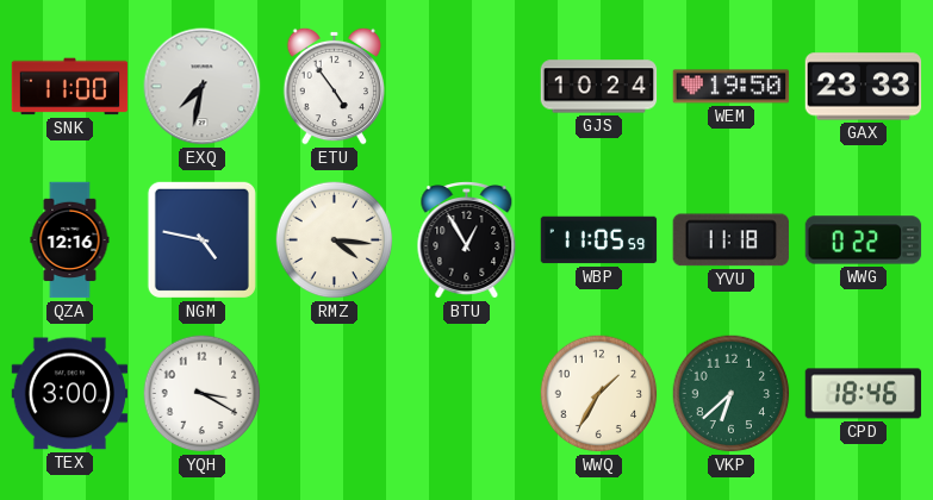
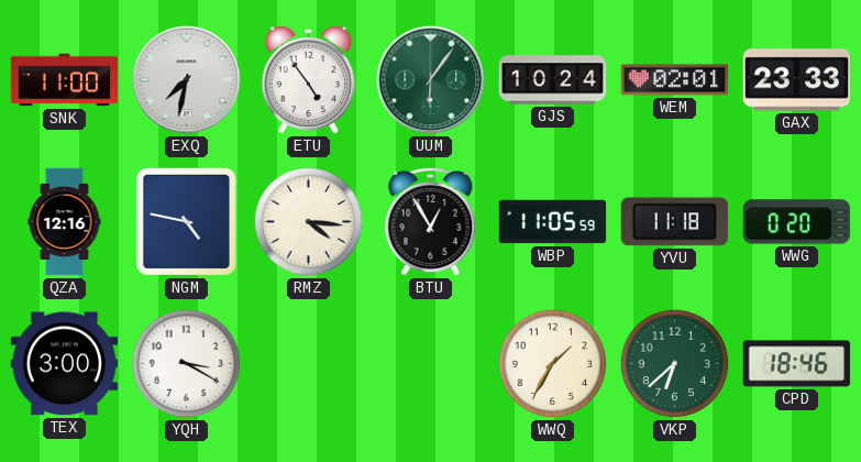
UUM: none -> 6:06
WEM: 19:50 -> 02:01
WWG: 0:22 -> 0:20
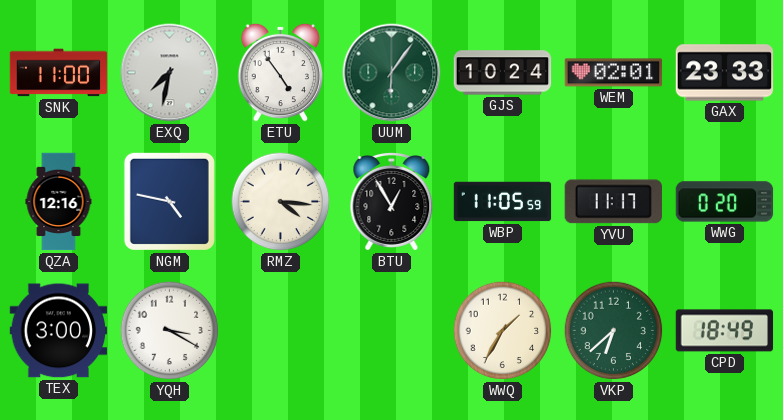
YVU: 11:18 -> 11:17
CPD: 18:46 -> 18:49
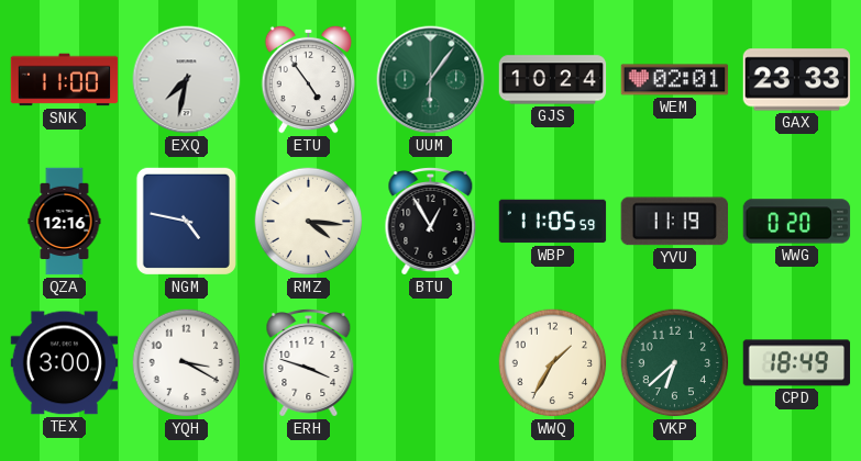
YVU: 11:17 -> 11:19
ERH: none -> 3:48
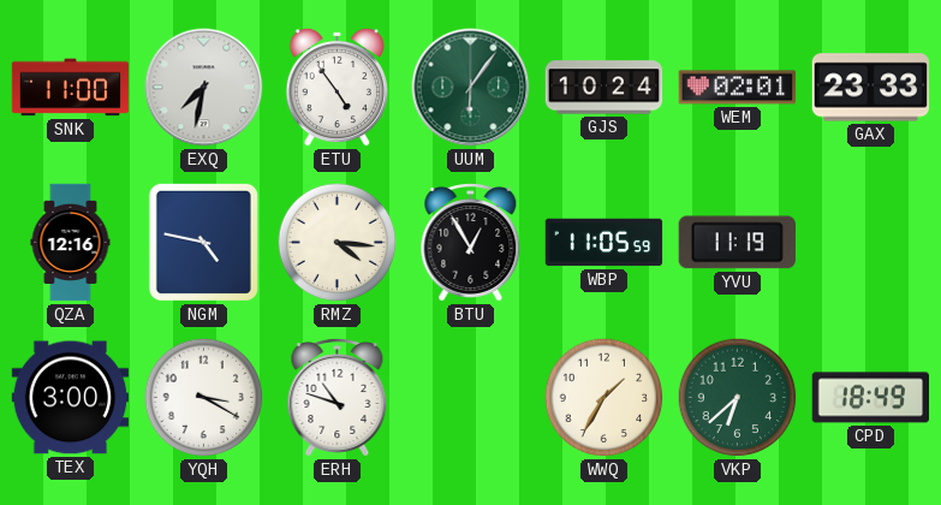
WWG: 0:20 -> none
ERH: 3:48 -> 10:48
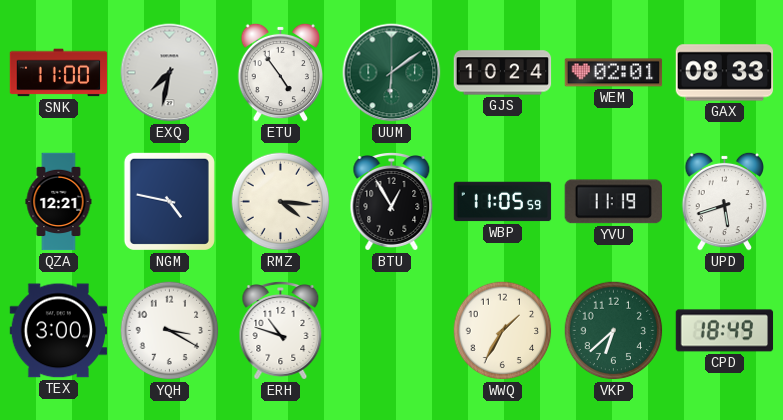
UUM: 6:06 -> 6:09
GAX: 23:33 -> 08:33
QZA: 12:16 -> 12:21
UPD: none -> 5:42
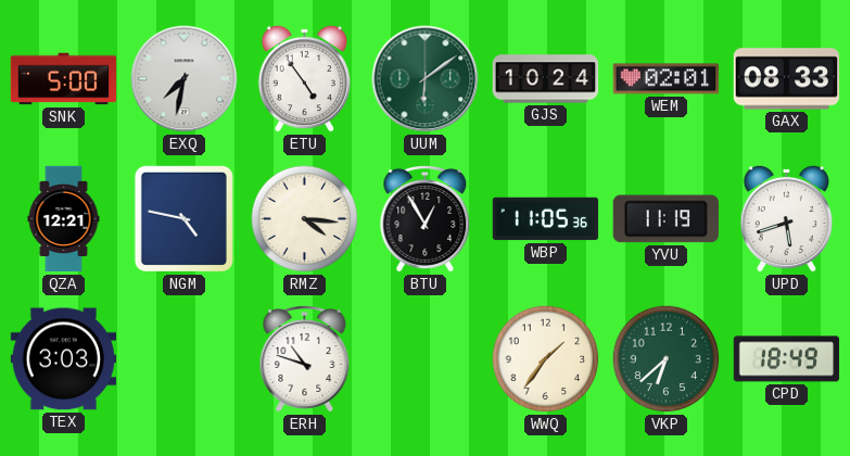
SNK: 11:00 -> 5:00
WBP: 11:05:59 -> 11:05:36
TEX: 3:00 -> 3:03
YQH: 3:20 -> none
WWQ: 1:35 -> 1:36
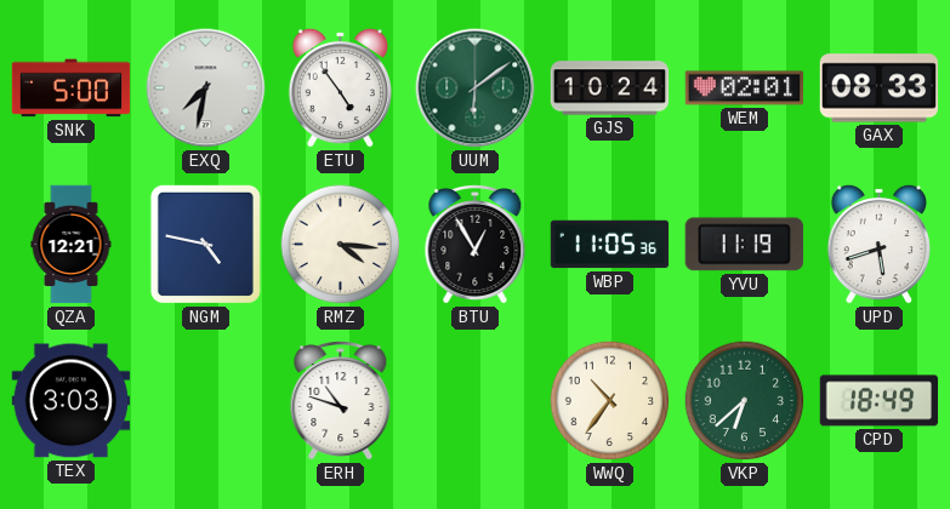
WWQ: 1:36 -> 10:36
